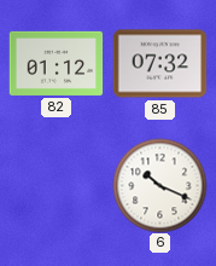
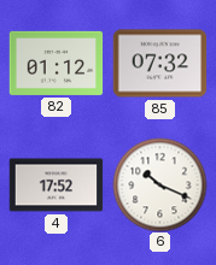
4: none -> 17:52
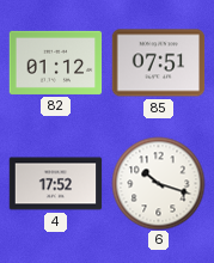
85: 07:32 -> 07:51
6: 10:19 -> 10:18
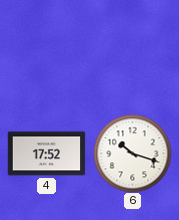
82: 01:12 -> none
85: 07:51 -> none
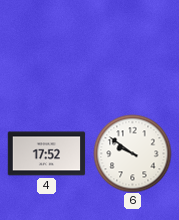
6: 10:18 -> 9:51
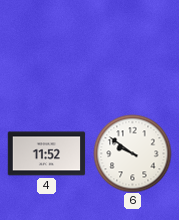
4: 17:52 -> 11:52
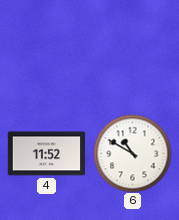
6: 9:51 -> 10:50
